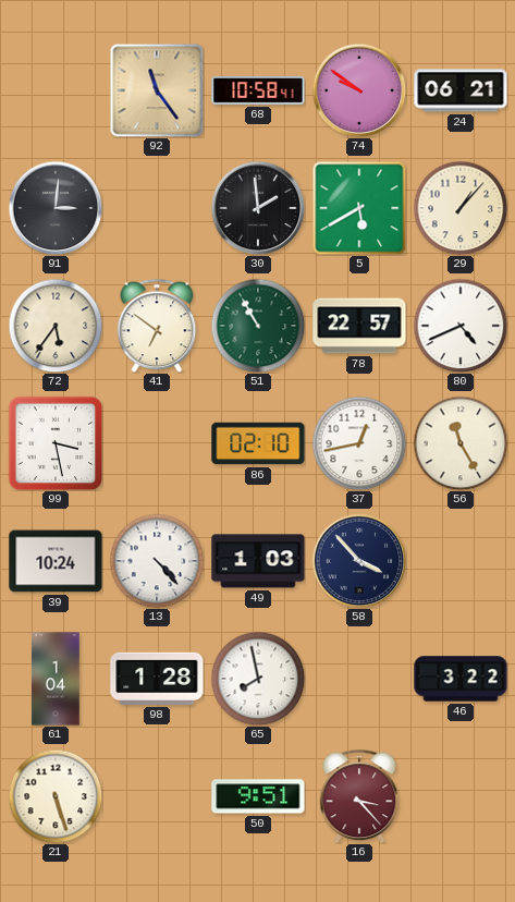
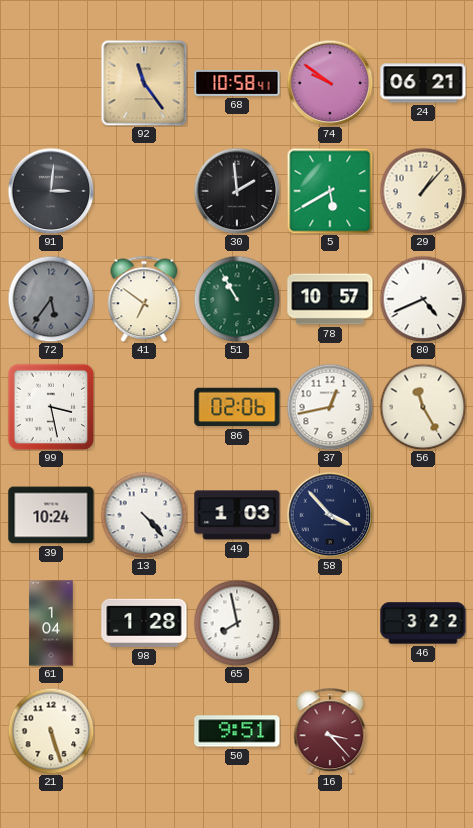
72 dial: cream -> grey
78: 22:57 -> 10:57
86: 02:10 -> 02:06
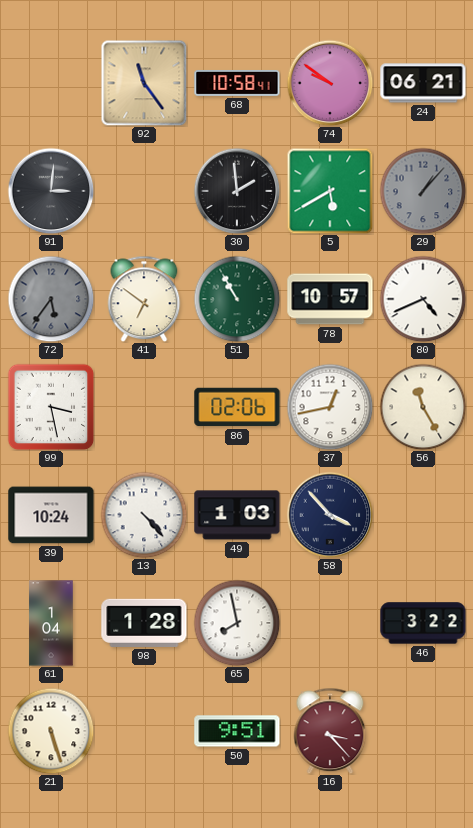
29 dial: cream -> grey
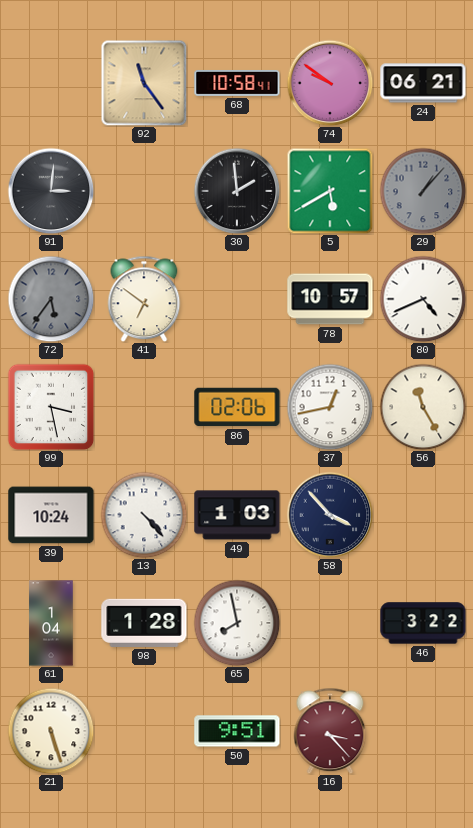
51: 10:55 -> none
